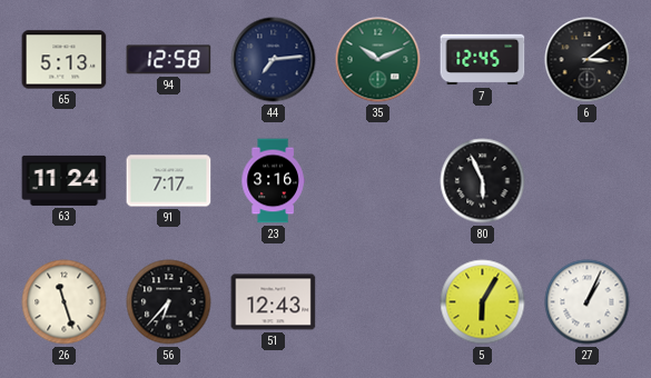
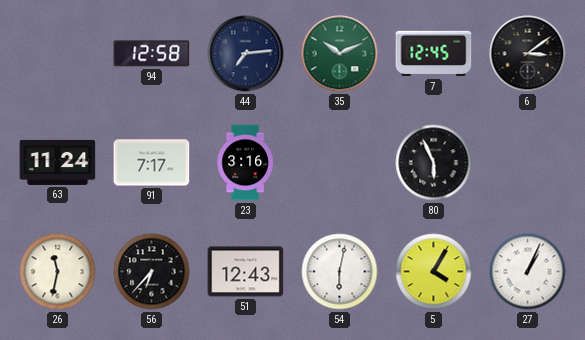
65: 5:13 -> none
26: 11:27 -> 11:32
54: none -> 6:02
5: 6:05 -> 4:05
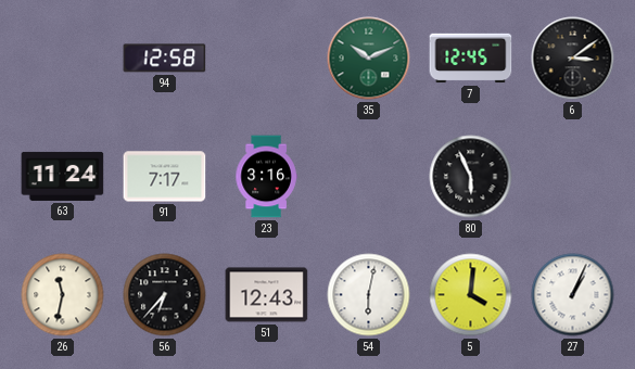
44: 7:14 -> none
5: 4:05 -> 4:01
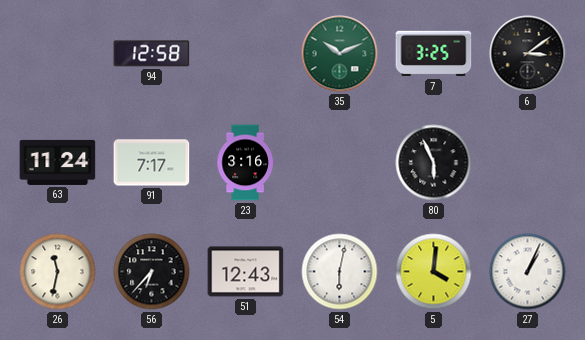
7: 12:45 -> 3:25
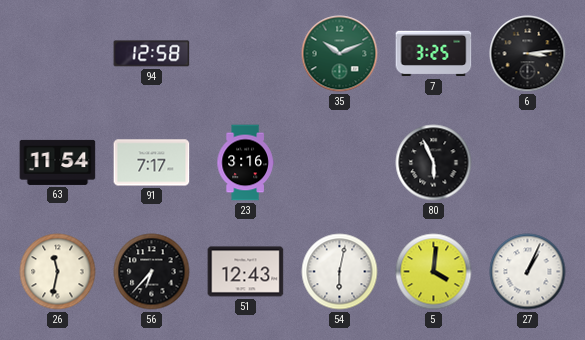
6: 3:09 -> 3:14
63: 11:24 -> 11:54
